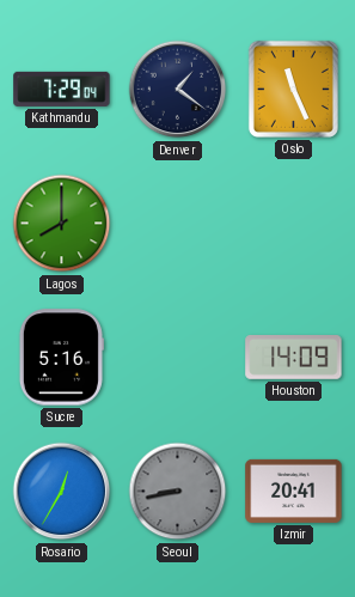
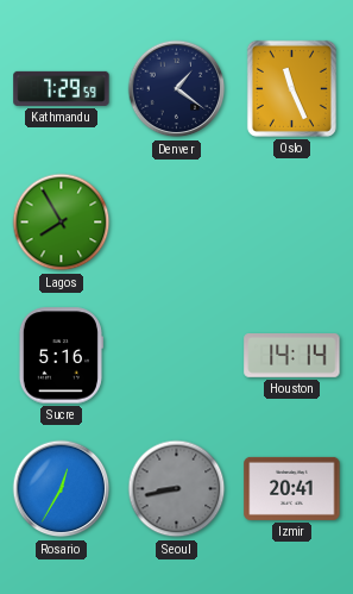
Kathmandu: 7:29:04 -> 7:29:59
Lagos: 8:00 -> 7:55
Houston: 14:09 -> 14:14
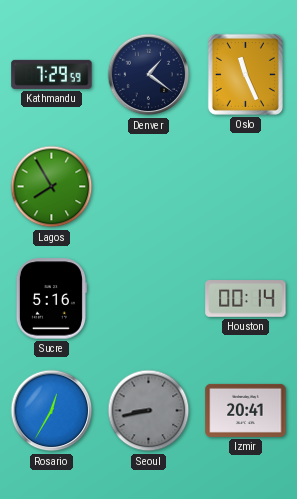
Houston: 14:14 -> 00:14
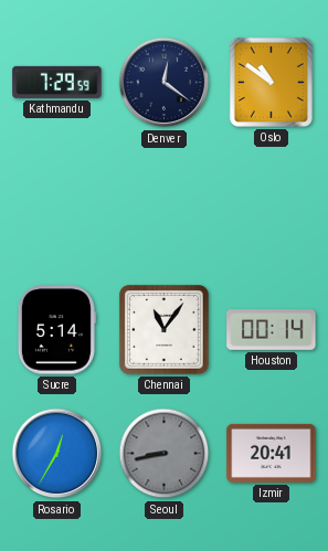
Denver: 1:21 -> 12:21
Oslo: 11:26 -> 10:51
Lagos: 7:55 -> none
Sucre: 5:16 -> 5:14
Chennai: none -> 11:06
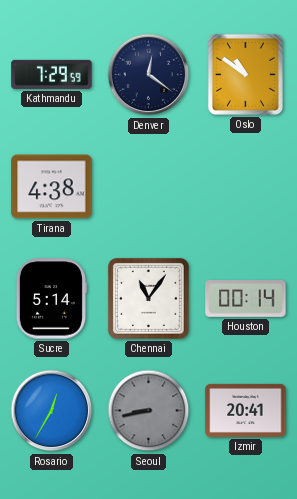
Tirana: none -> 4:38
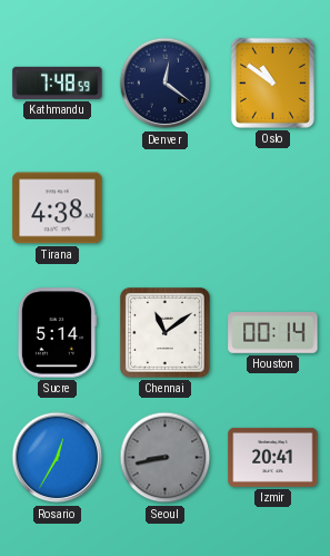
Kathmandu: 7:29 -> 7:48
Chennai: 11:06 -> 11:09
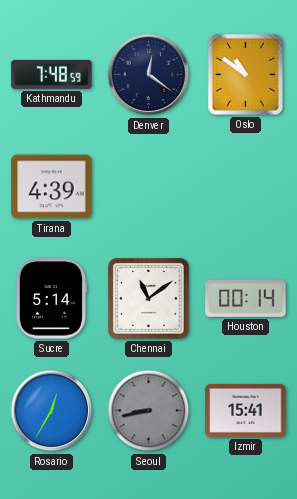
Tirana: 4:38 -> 4:39
Izmir: 20:41 -> 15:41
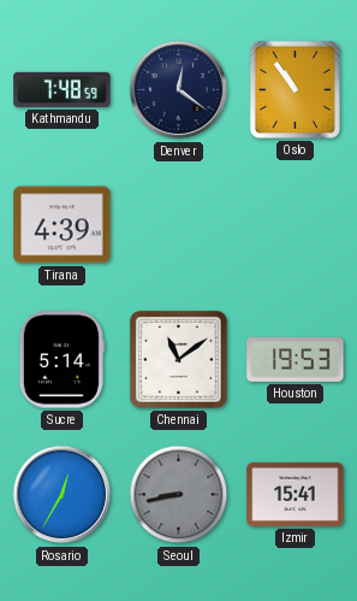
Oslo: 10:51 -> 10:54
Houston: 00:14 -> 19:53
